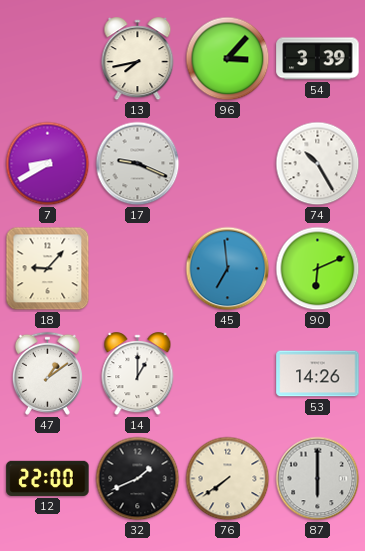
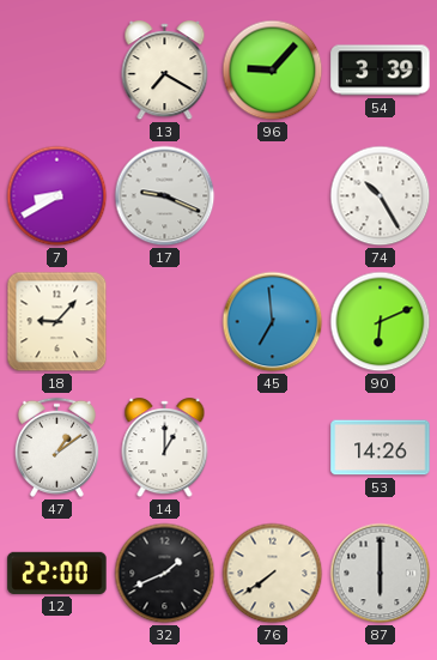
13: 7:43 -> 7:20
96: 3:07 -> 9:07
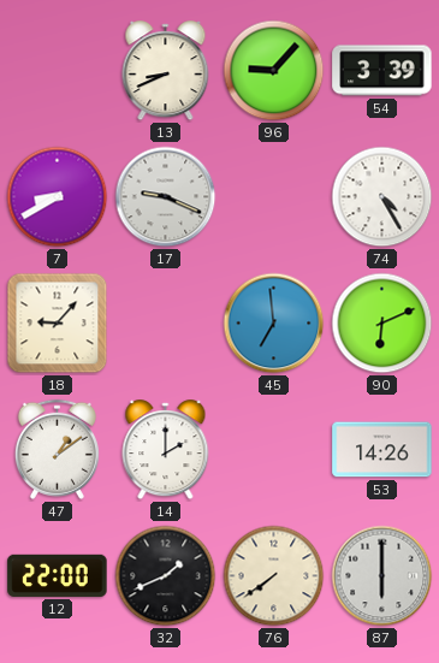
13: 7:20 -> 8:41
74: 10:25 -> 4:25
14: 1:00 -> 2:00
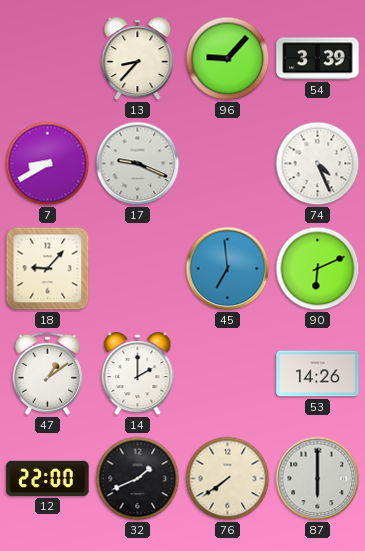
13: 8:41 -> 8:37
74: 4:25 -> 4:26
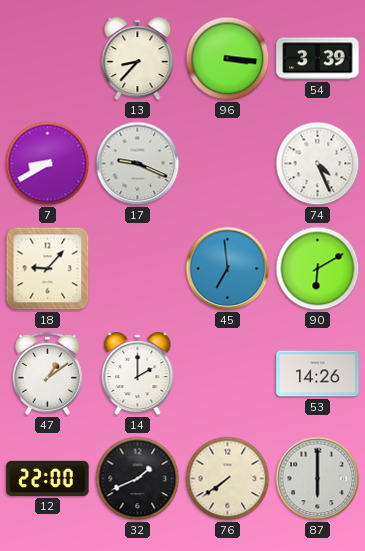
96: 9:07 -> 3:16
90: 6:11 -> 6:10
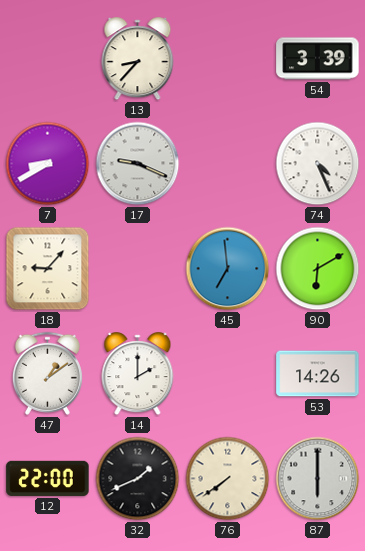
96: 3:16 -> none
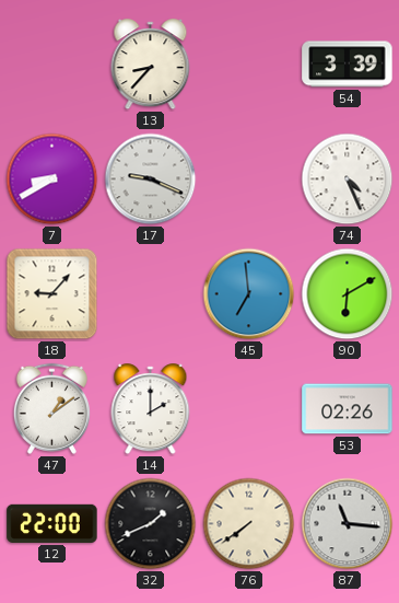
53: 14:26 -> 02:26
87: 6:00 -> 11:16
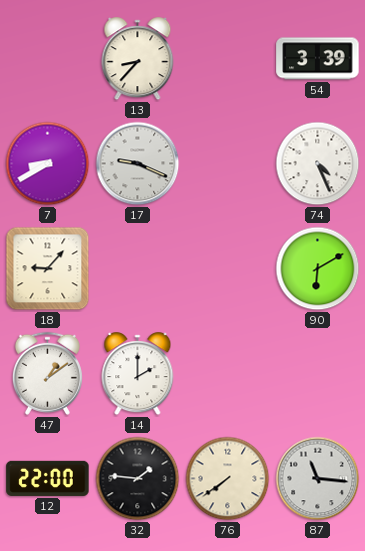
45: 6:59 -> none
53: 02:26 -> none
32: 1:41 -> 1:46
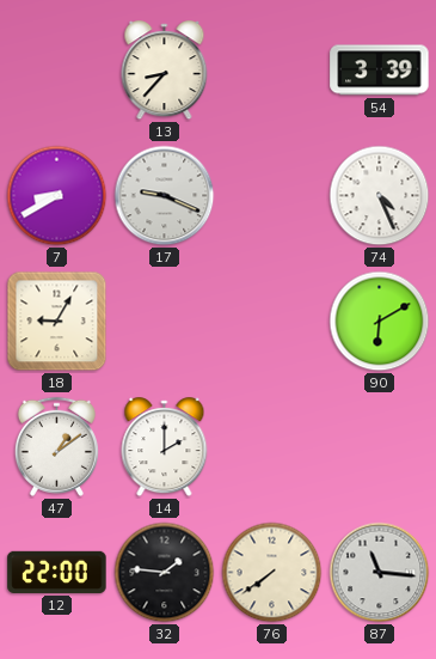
18: 9:07 -> 9:05
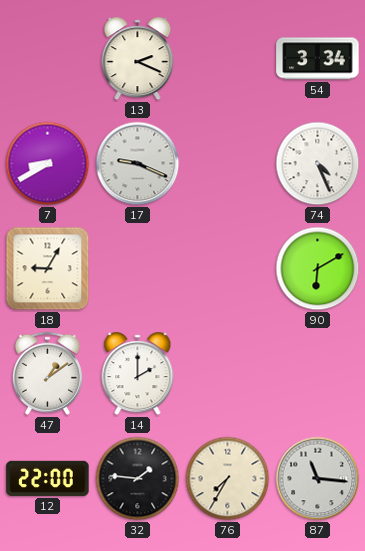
13: 8:37 -> 2:19
54: 3:39 -> 3:34
76: 7:39 -> 7:35
